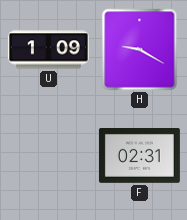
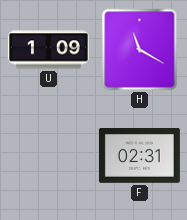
H: 9:20 -> 11:20
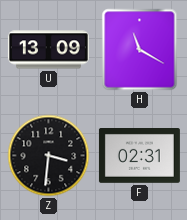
U: 1:09 -> 13:09
Z: none -> 3:31
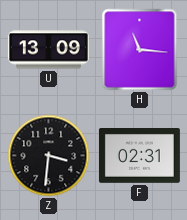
H: 11:20 -> 11:16
